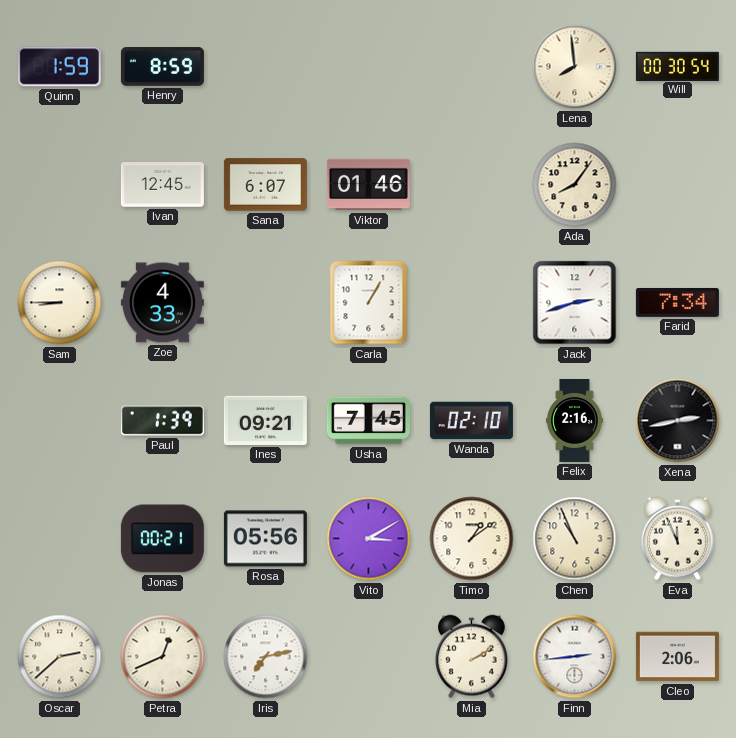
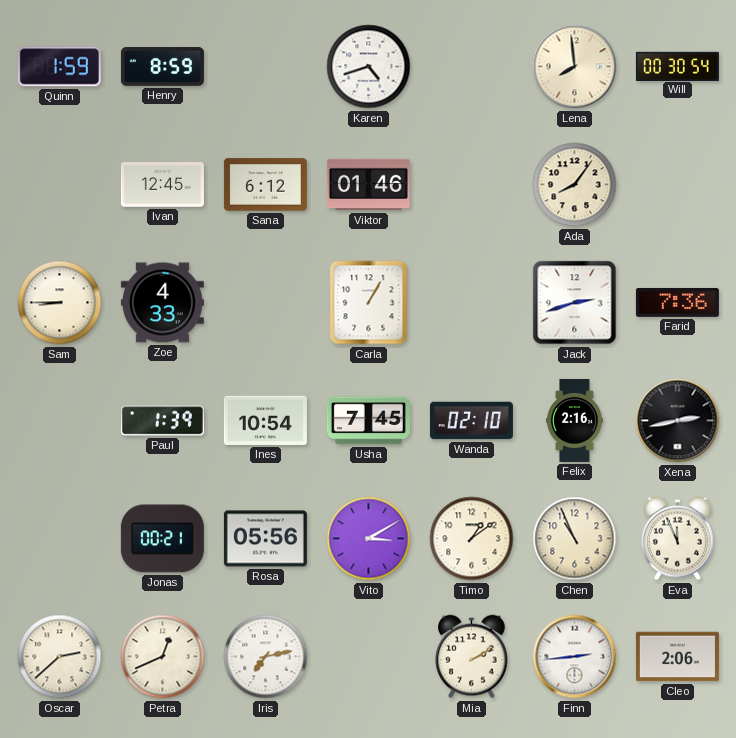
Karen: none -> 4:42
Sana: 6:07 -> 6:12
Farid: 7:34 -> 7:36
Ines: 09:21 -> 10:54
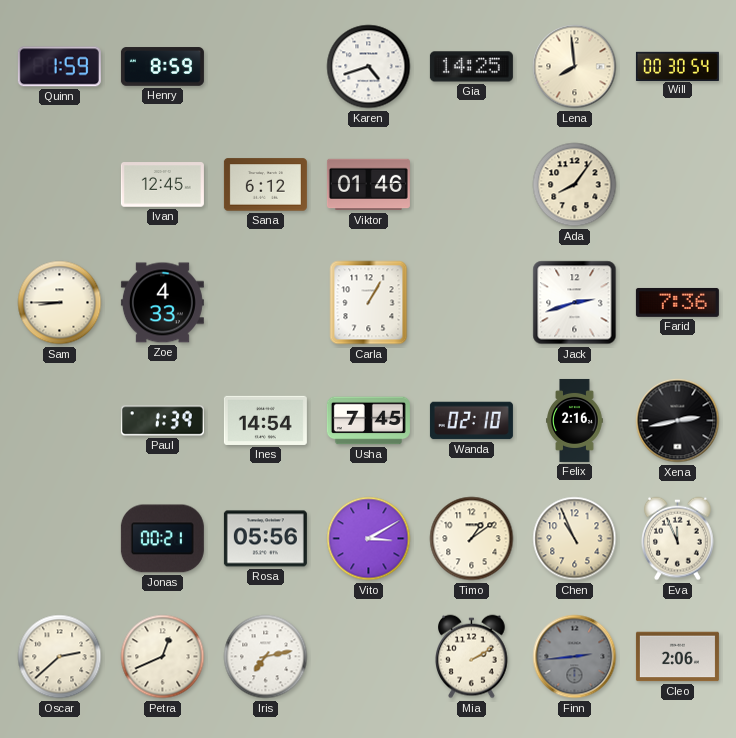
Gia: none -> 14:25
Ines: 10:54 -> 14:54
Finn dial: white -> grey
